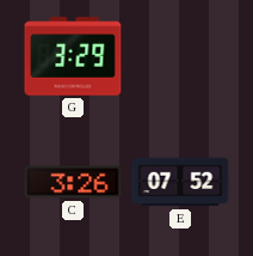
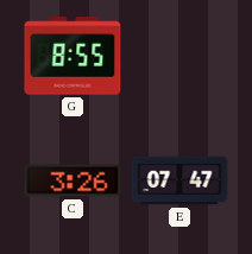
G: 3:29 -> 8:55
E: 07:52 -> 07:47
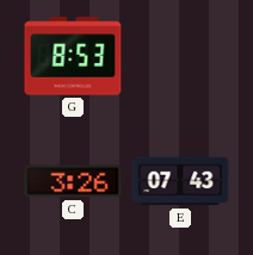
G: 8:55 -> 8:53
E: 07:47 -> 07:43
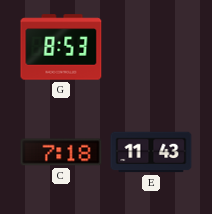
C: 3:26 -> 7:18
E: 07:43 -> 11:43
